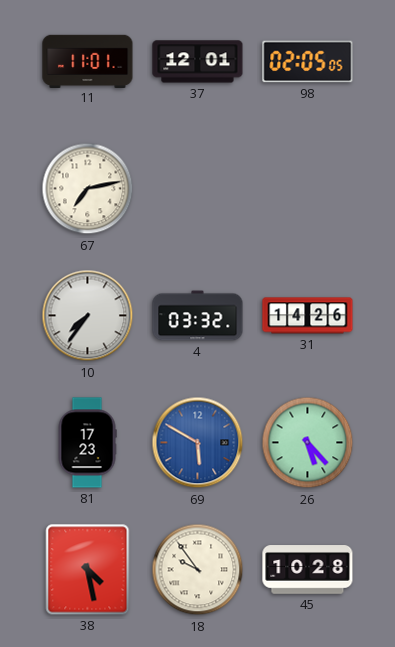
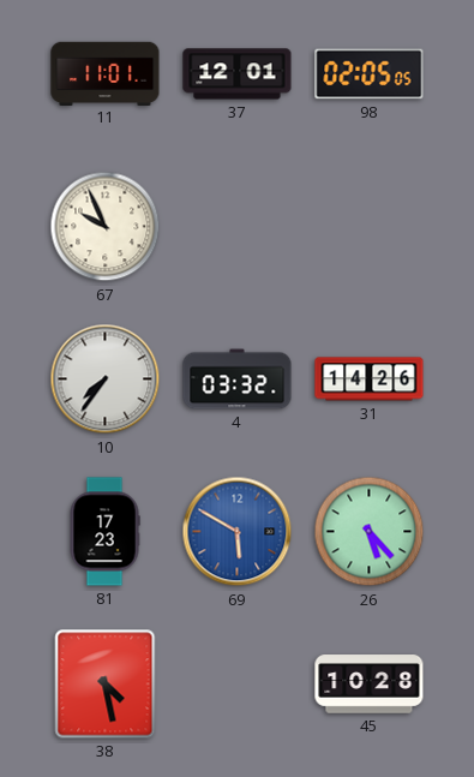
67: 7:13 -> 9:56
18: 9:54 -> none
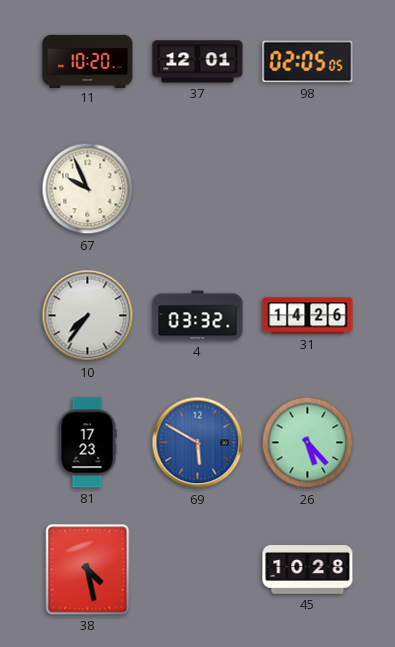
11: 11:01 -> 10:20
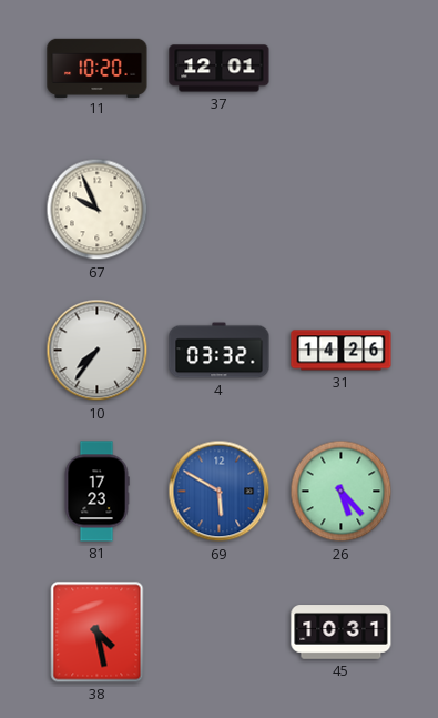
98: 02:05 -> none
45: 10:28 -> 10:31
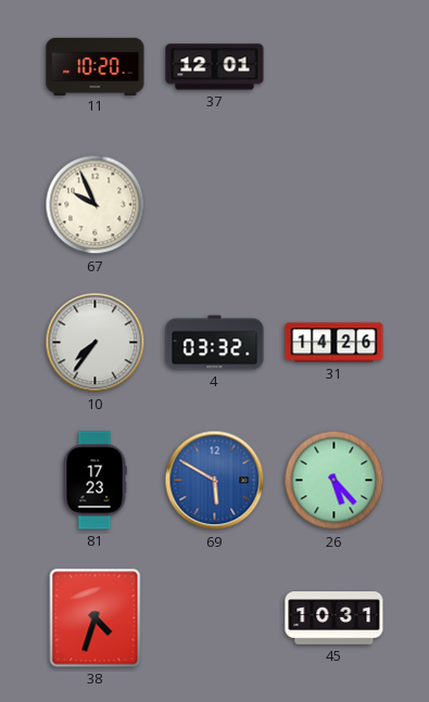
38: 4:28 -> 4:33
